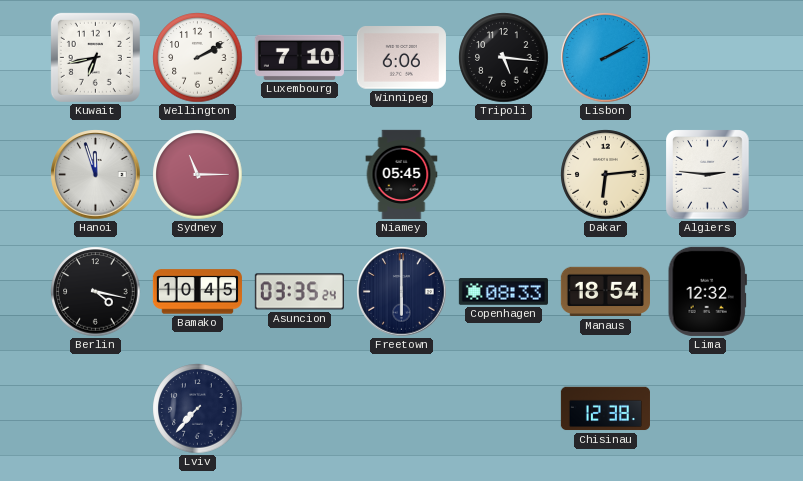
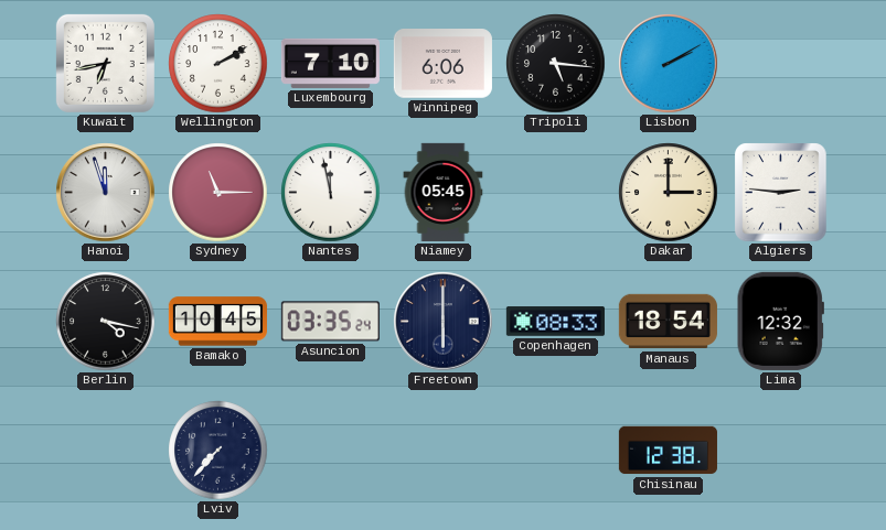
Nantes: none -> 11:58
Dakar: 6:14 -> 3:00
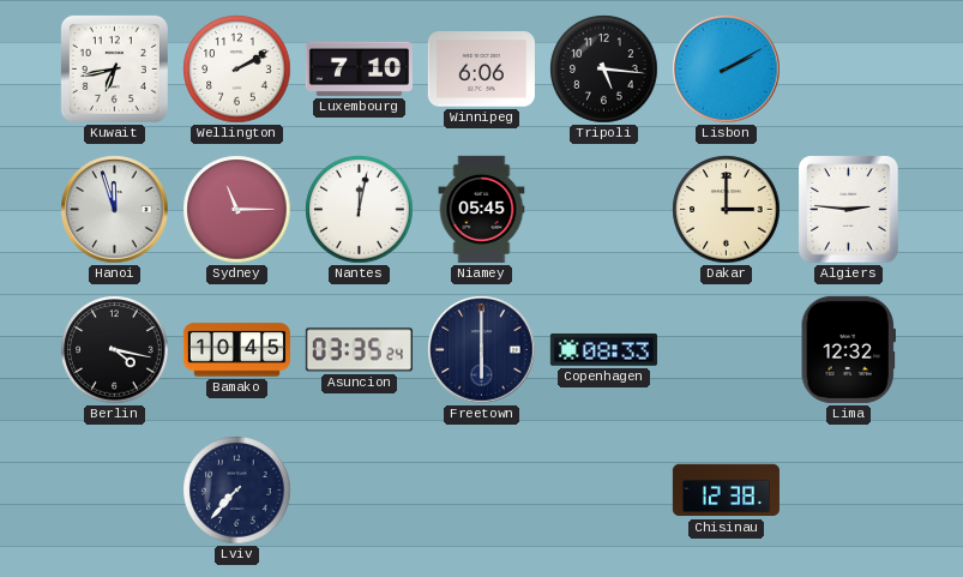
Nantes: 11:58 -> 12:02
Manaus: 18:54 -> none
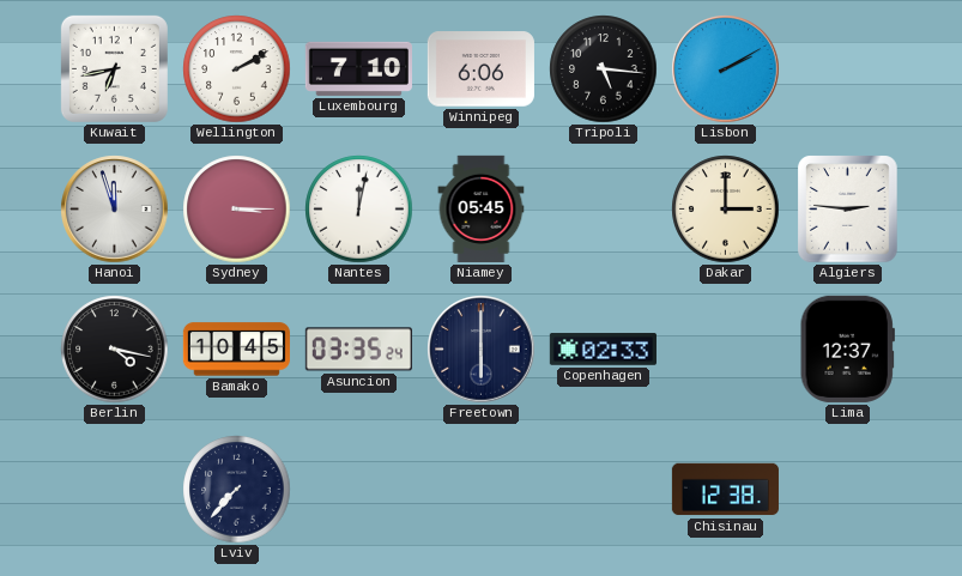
Sydney: 11:15 -> 3:15
Copenhagen: 08:33 -> 02:33
Lima: 12:32 -> 12:37
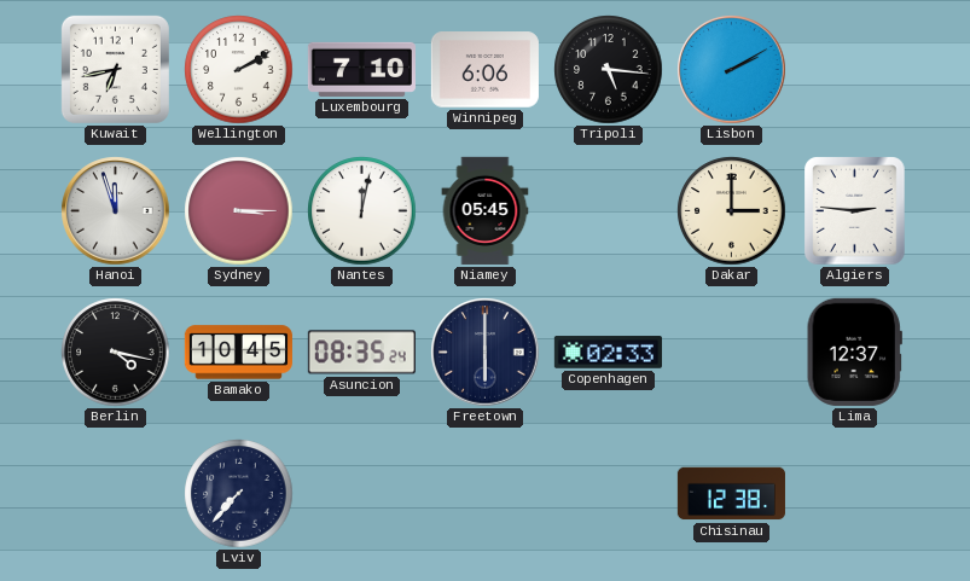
Asuncion: 03:35 -> 08:35
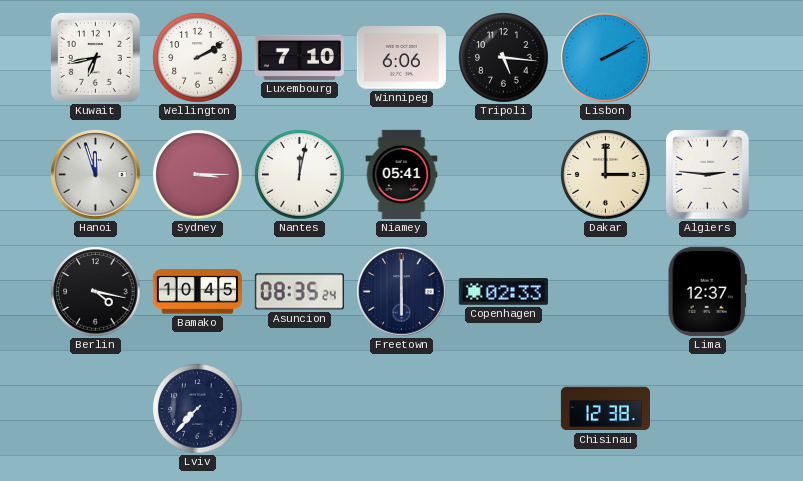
Niamey: 05:45 -> 05:41
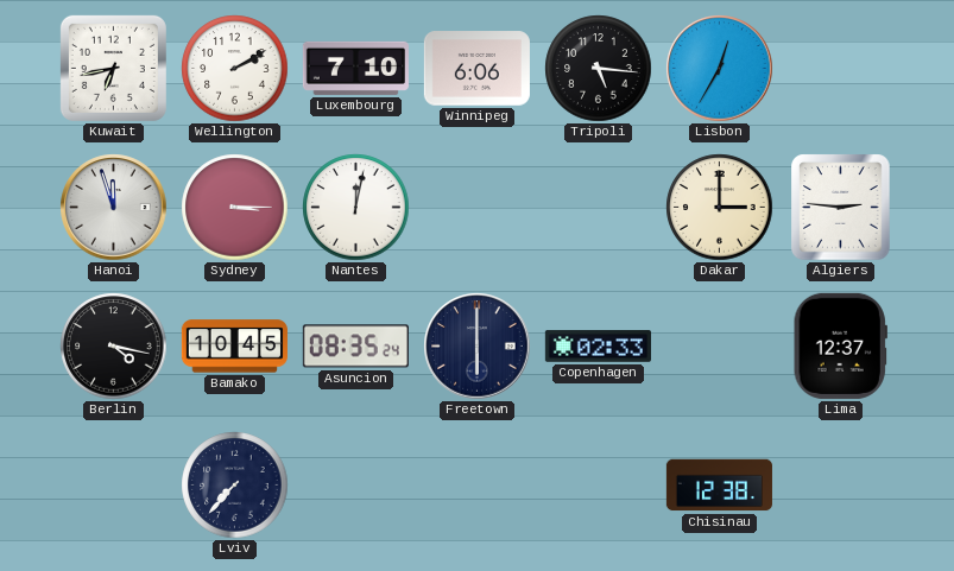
Lisbon: 2:10 -> 12:35
Niamey: 05:41 -> none
